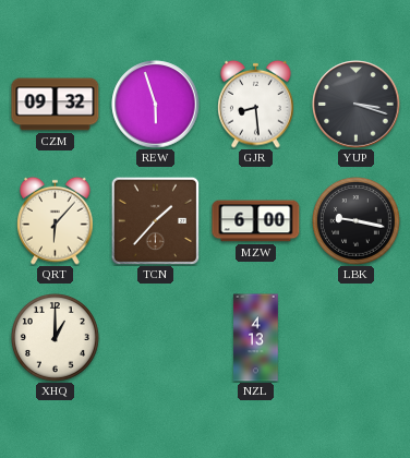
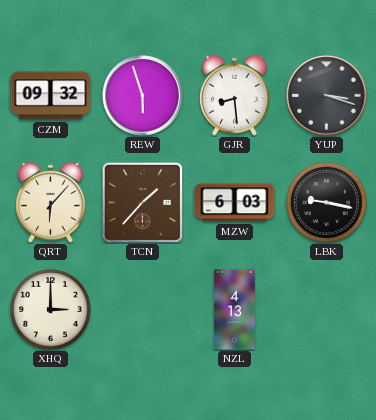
MZW: 6:00 -> 6:03
XHQ: 1:00 -> 3:00
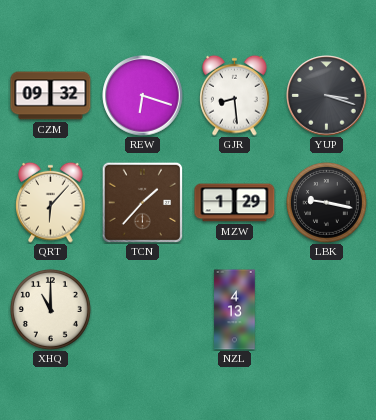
REW: 5:57 -> 6:18
MZW: 6:03 -> 1:29
XHQ: 3:00 -> 11:00
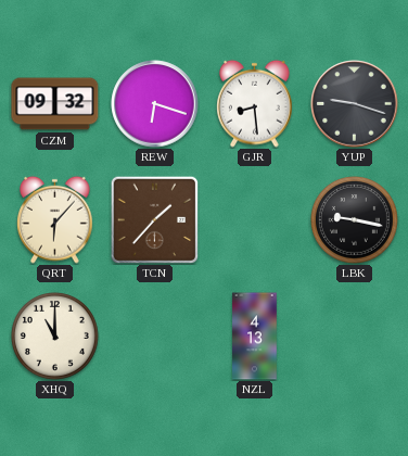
YUP: 3:18 -> 9:18
MZW: 1:29 -> none
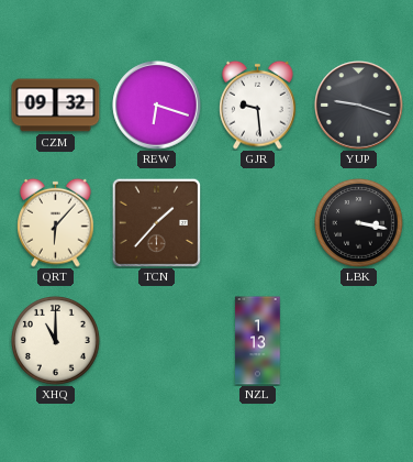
GJR: 8:29 -> 9:29
LBK: 9:17 -> 3:17
NZL: 4:13 -> 1:13
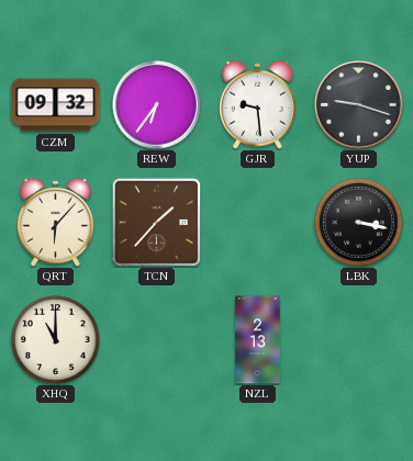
REW: 6:18 -> 6:36
NZL: 1:13 -> 2:13
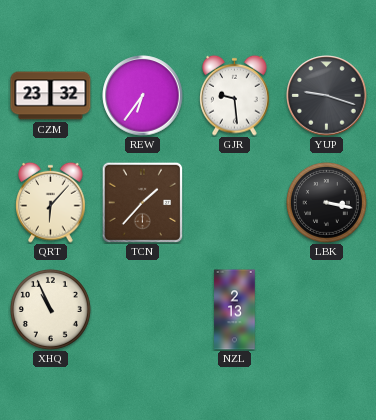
CZM: 09:32 -> 23:32
XHQ: 11:00 -> 10:56
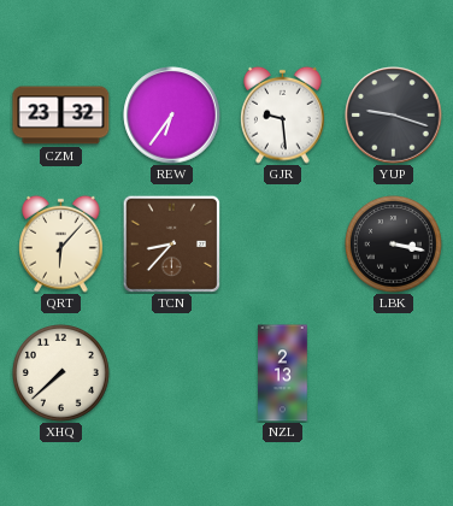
TCN: 1:37 -> 8:37
XHQ: 10:56 -> 7:38
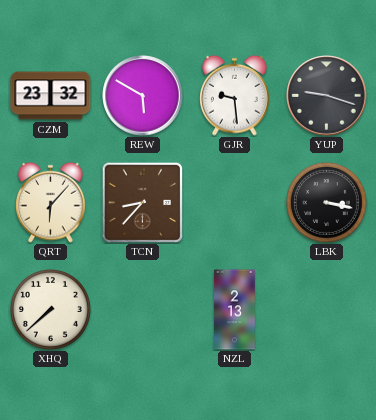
REW: 6:36 -> 5:50
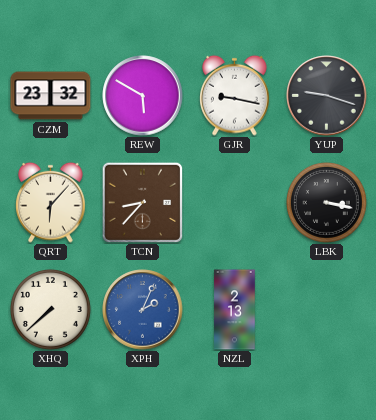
GJR: 9:29 -> 9:17
XPH: none -> 2:04
